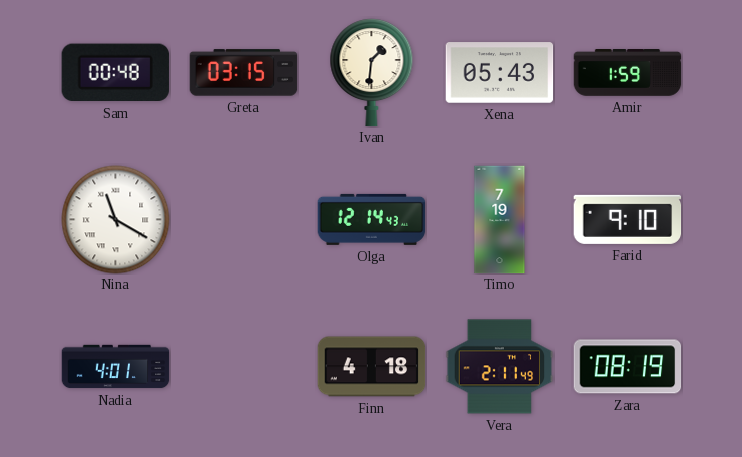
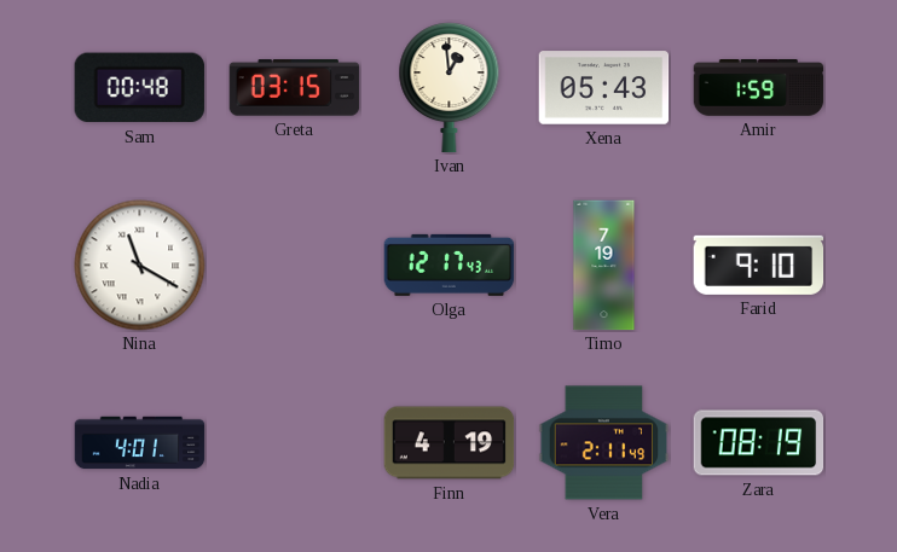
Ivan: 1:31 -> 12:59
Olga: 12:14 -> 12:17
Finn: 4:18 -> 4:19
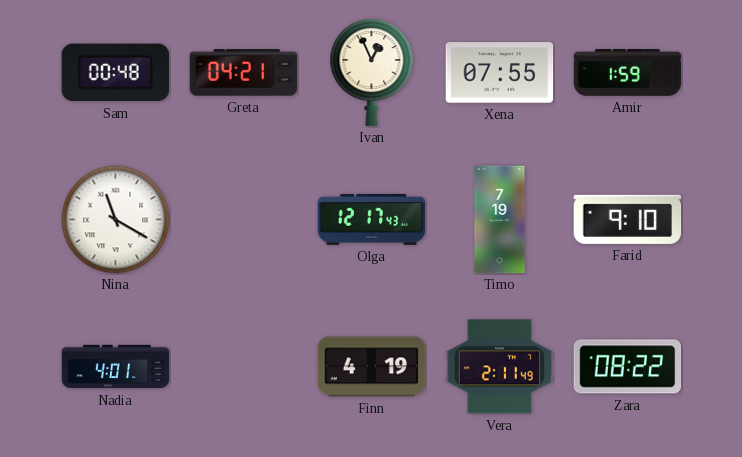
Greta: 03:15 -> 04:21
Ivan: 12:59 -> 12:56
Xena: 05:43 -> 07:55
Zara: 08:19 -> 08:22
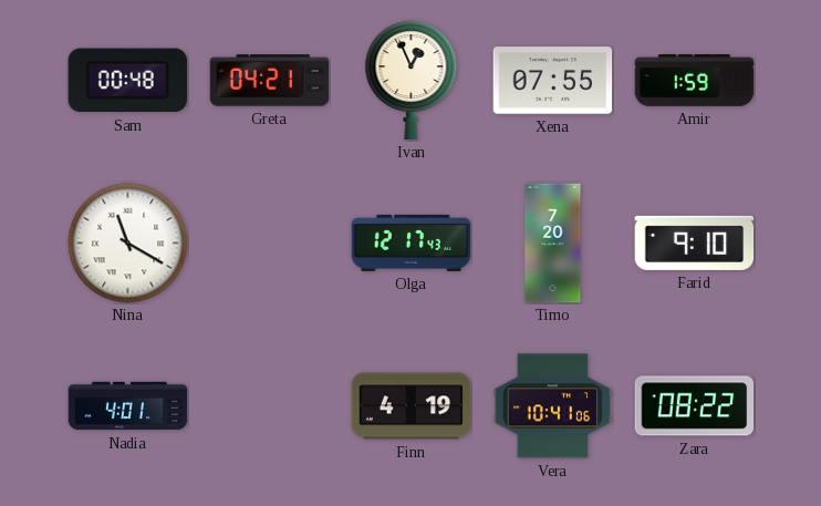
Timo: 7:19 -> 7:20
Vera: 2:11 -> 10:41
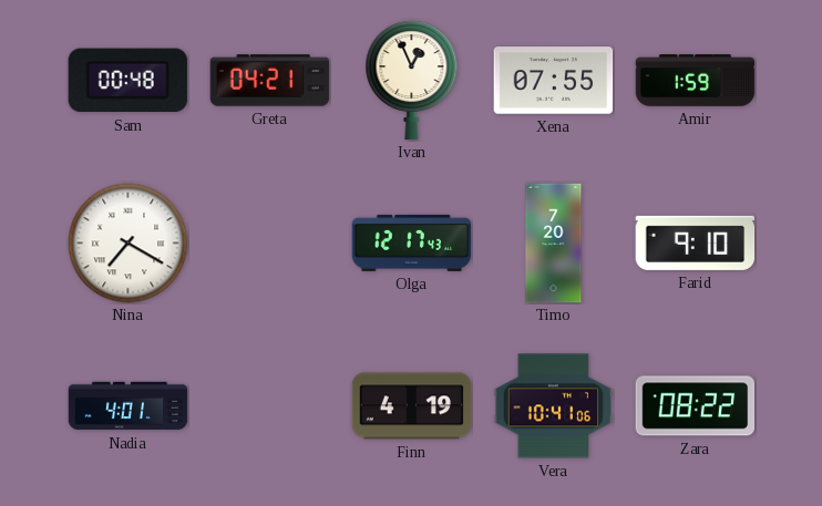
Nina: 11:20 -> 7:20
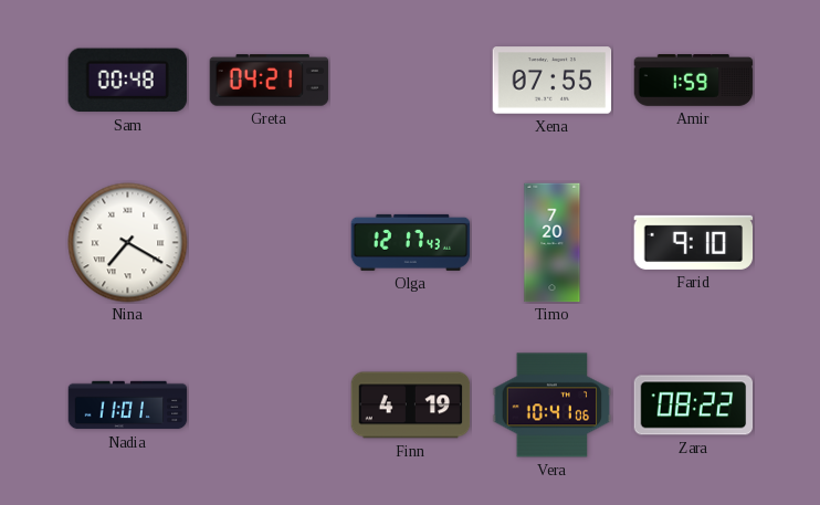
Ivan: 12:56 -> none
Nadia: 4:01 -> 11:01
